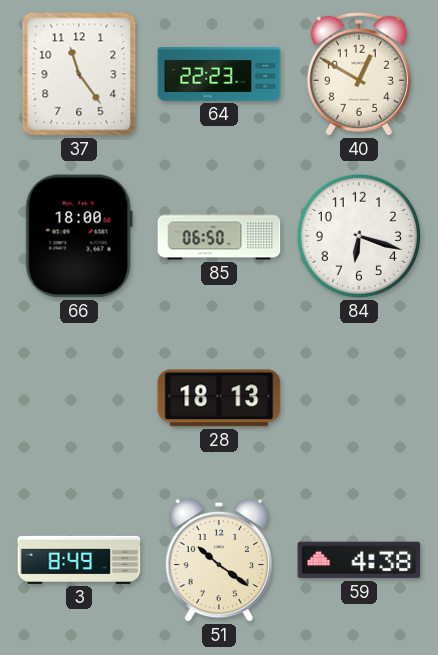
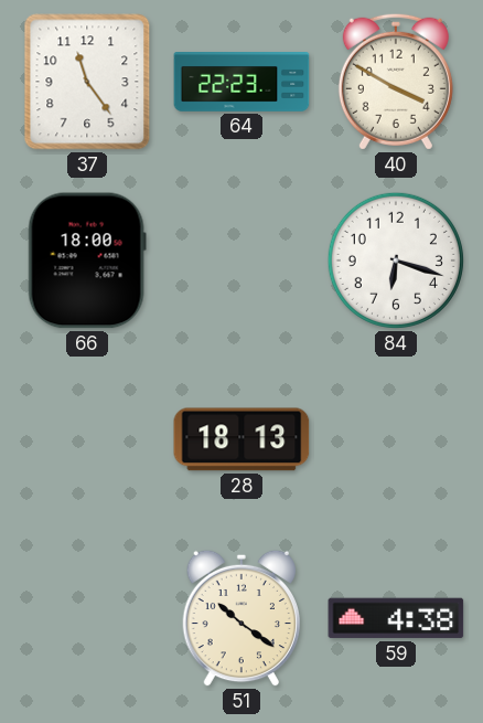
40: 12:50 -> 3:50
85: 06:50 -> none
3: 8:49 -> none
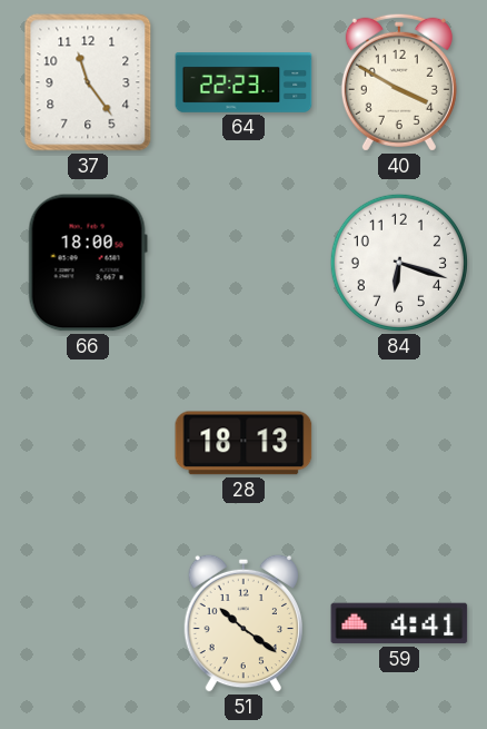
59: 4:38 -> 4:41
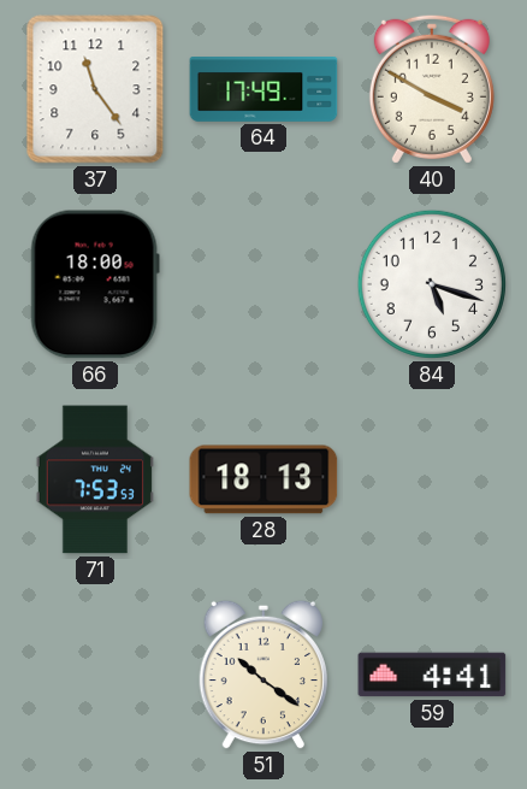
64: 22:23 -> 17:49
84: 6:18 -> 5:18
71: none -> 7:53
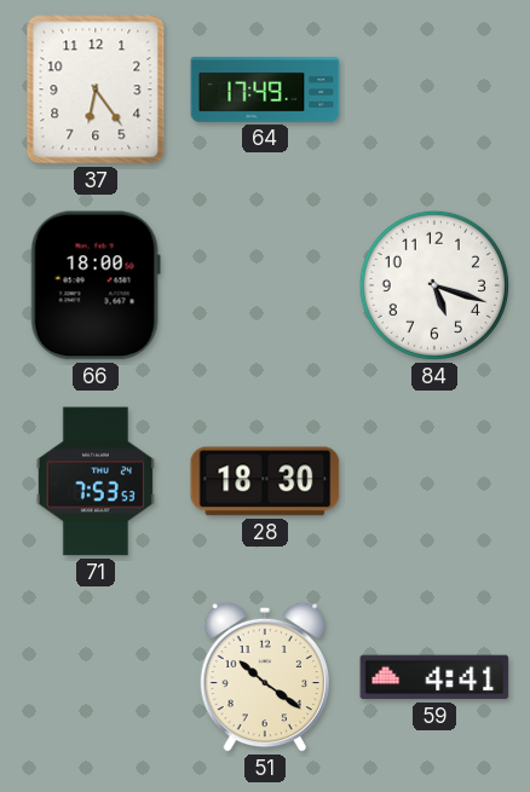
37: 11:24 -> 6:24
40: 3:50 -> none
28: 18:13 -> 18:30
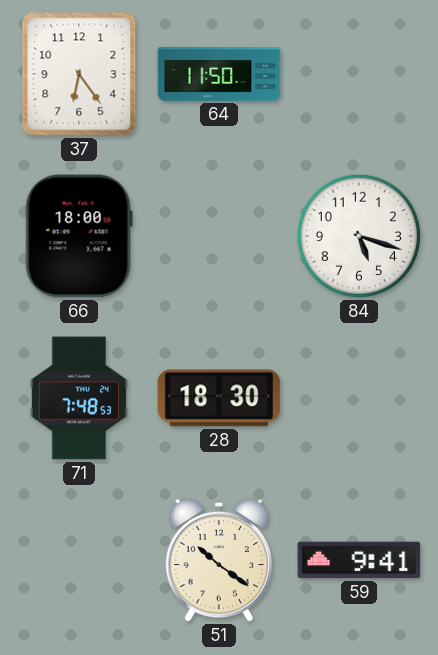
64: 17:49 -> 11:50
71: 7:53 -> 7:48
59: 4:41 -> 9:41
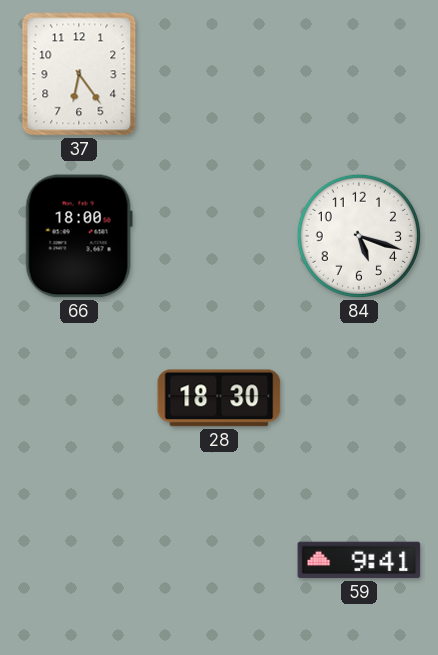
64: 11:50 -> none
71: 7:48 -> none
51: 10:21 -> none
